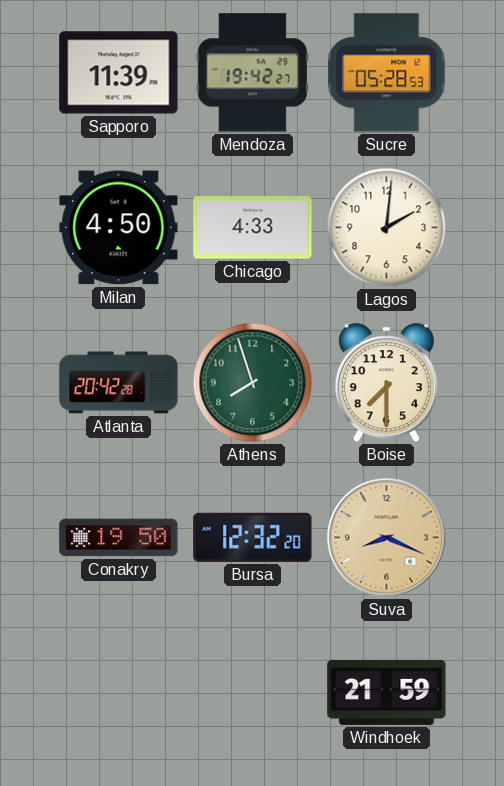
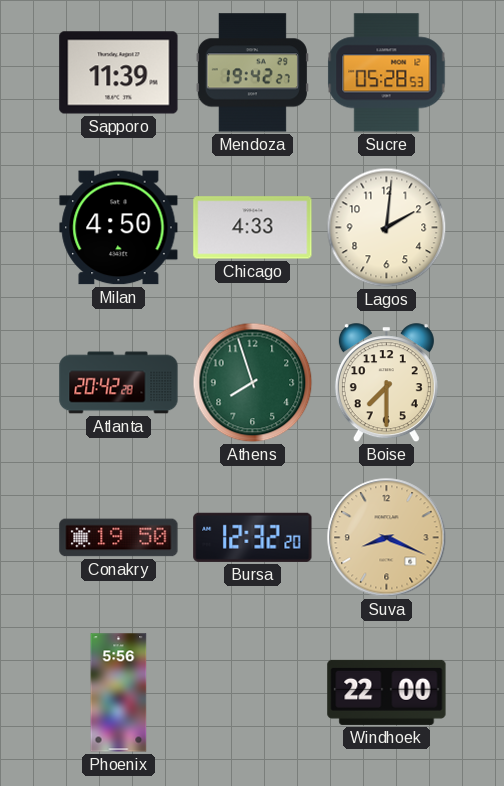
Phoenix: none -> 5:56
Windhoek: 21:59 -> 22:00
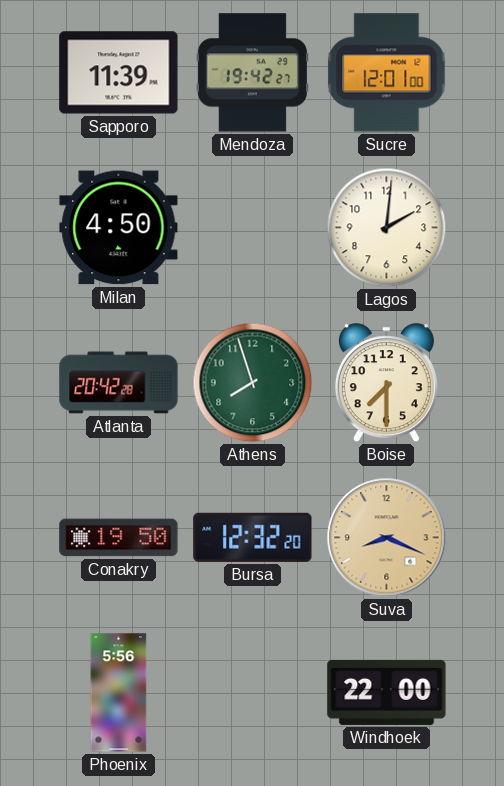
Sucre: 05:28 -> 12:01
Chicago: 4:33 -> none
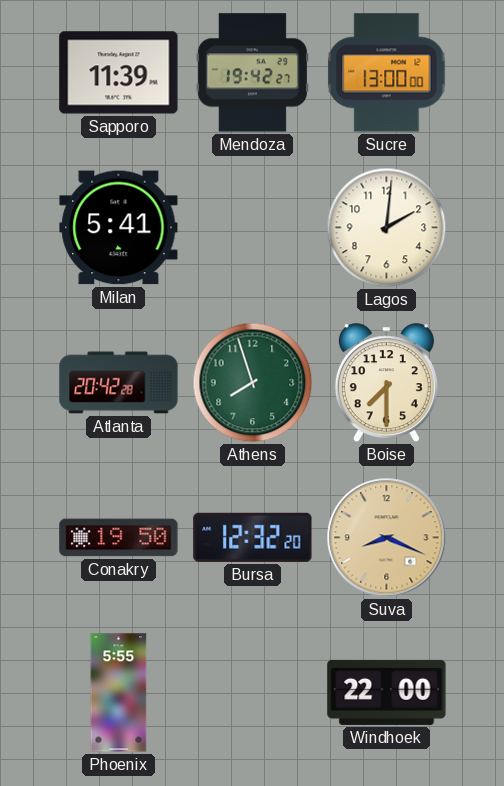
Sucre: 12:01 -> 13:00
Milan: 4:50 -> 5:41
Phoenix: 5:56 -> 5:55
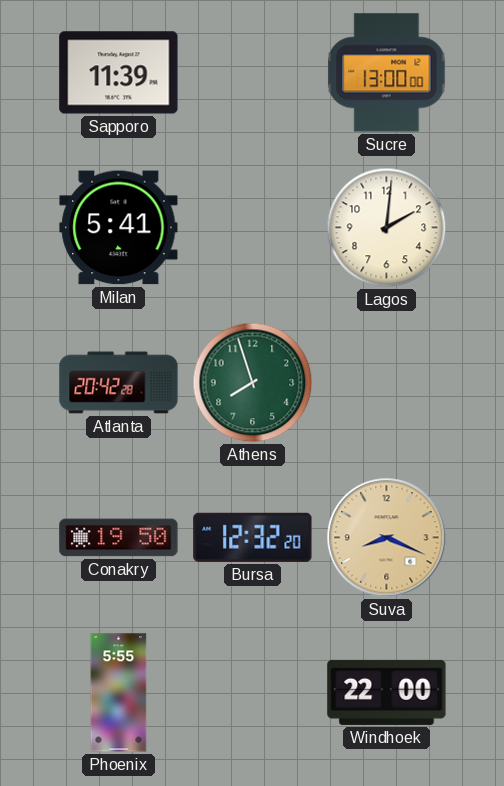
Mendoza: 19:42 -> none
Boise: 7:30 -> none
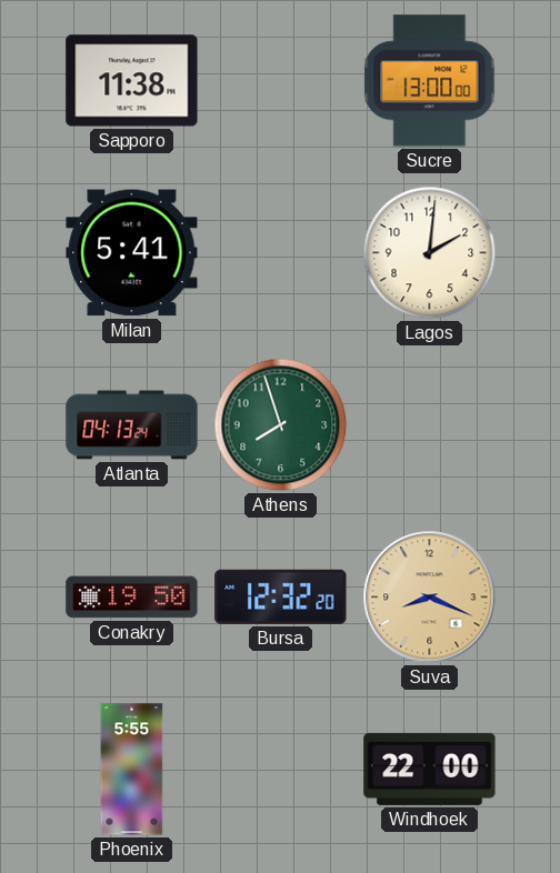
Sapporo: 11:39 -> 11:38
Atlanta: 20:42 -> 04:13
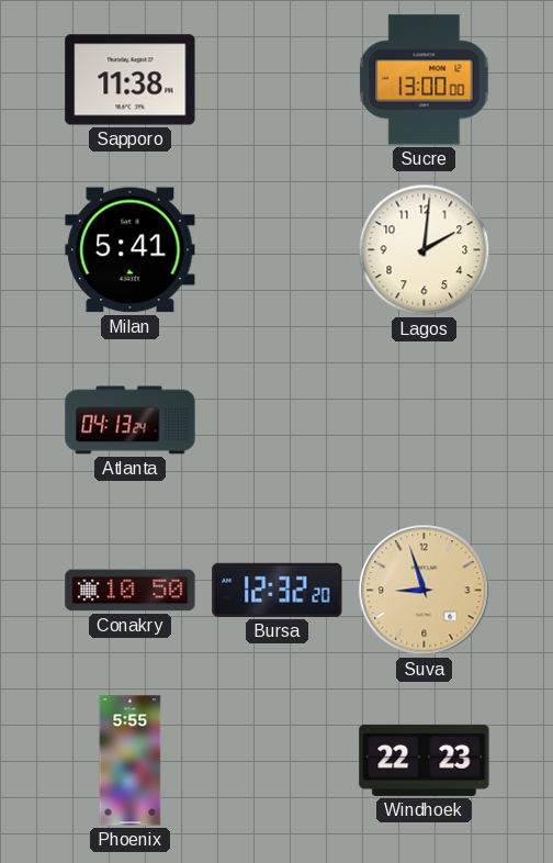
Athens: 7:57 -> none
Conakry: 19:50 -> 10:50
Suva: 8:19 -> 8:57
Windhoek: 22:00 -> 22:23
